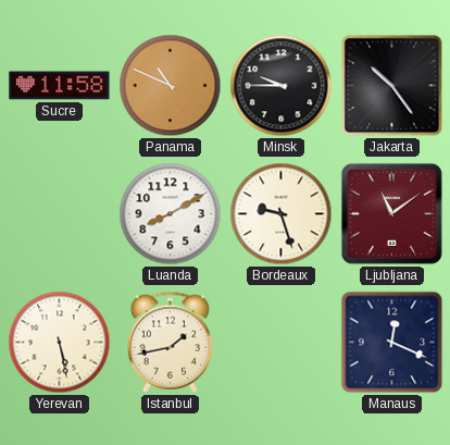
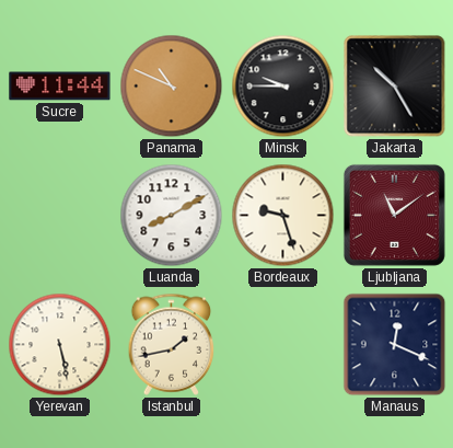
Sucre: 11:58 -> 11:44
Jakarta: 10:24 -> 10:25
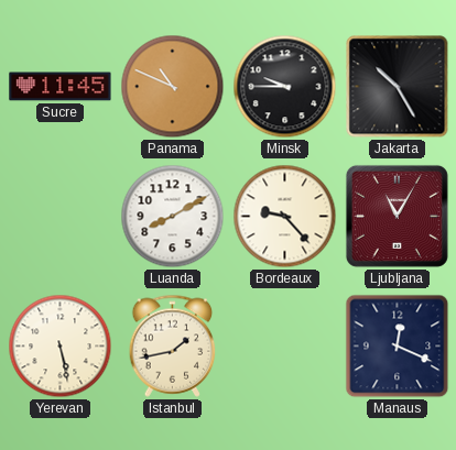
Sucre: 11:44 -> 11:45
Bordeaux: 9:27 -> 9:23
Ljubljana: 11:09 -> 11:05
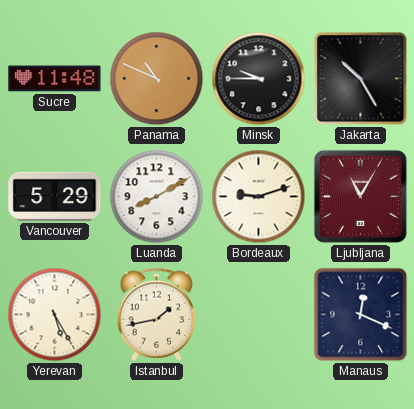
Sucre: 11:45 -> 11:48
Vancouver: none -> 5:29
Bordeaux: 9:23 -> 9:12
Yerevan: 5:28 -> 5:25
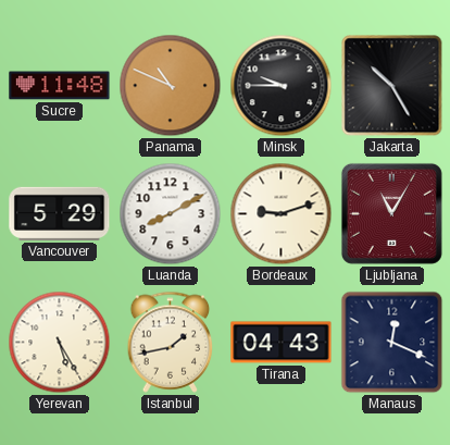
Tirana: none -> 04:43
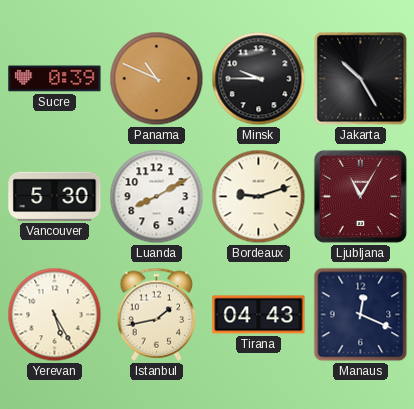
Sucre: 11:48 -> 0:39
Vancouver: 5:29 -> 5:30
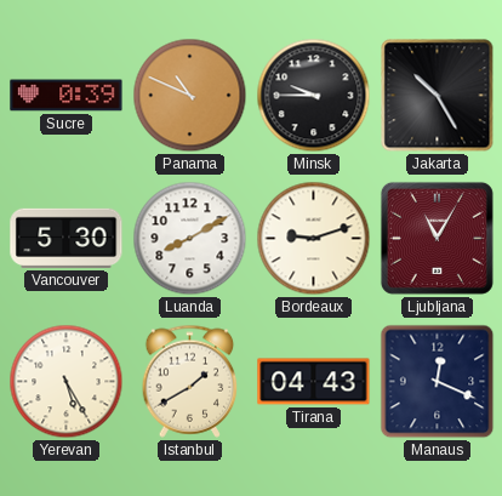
Istanbul: 1:43 -> 1:40
